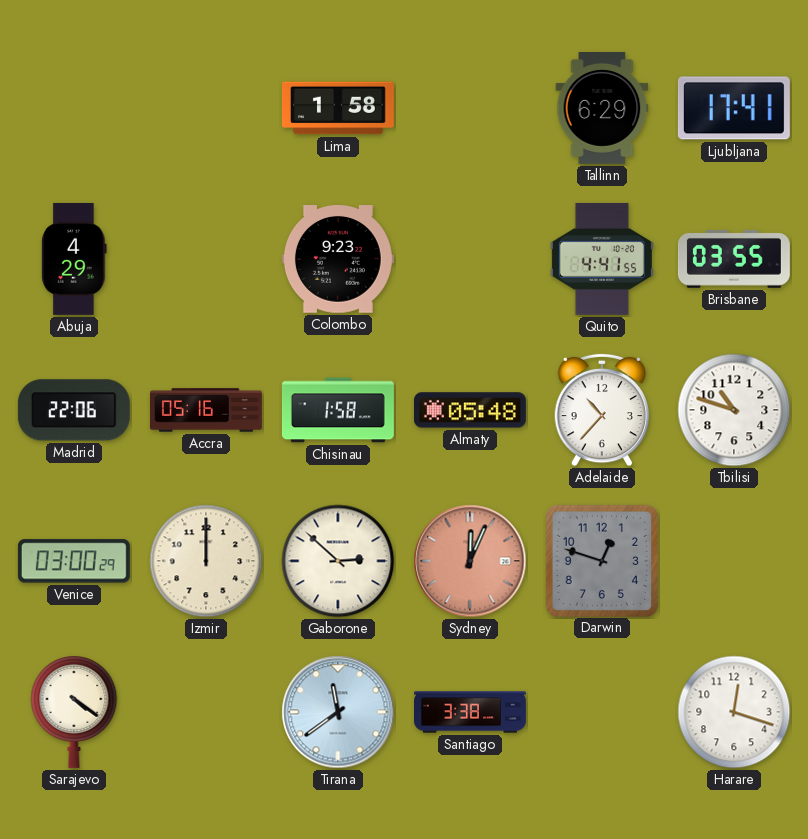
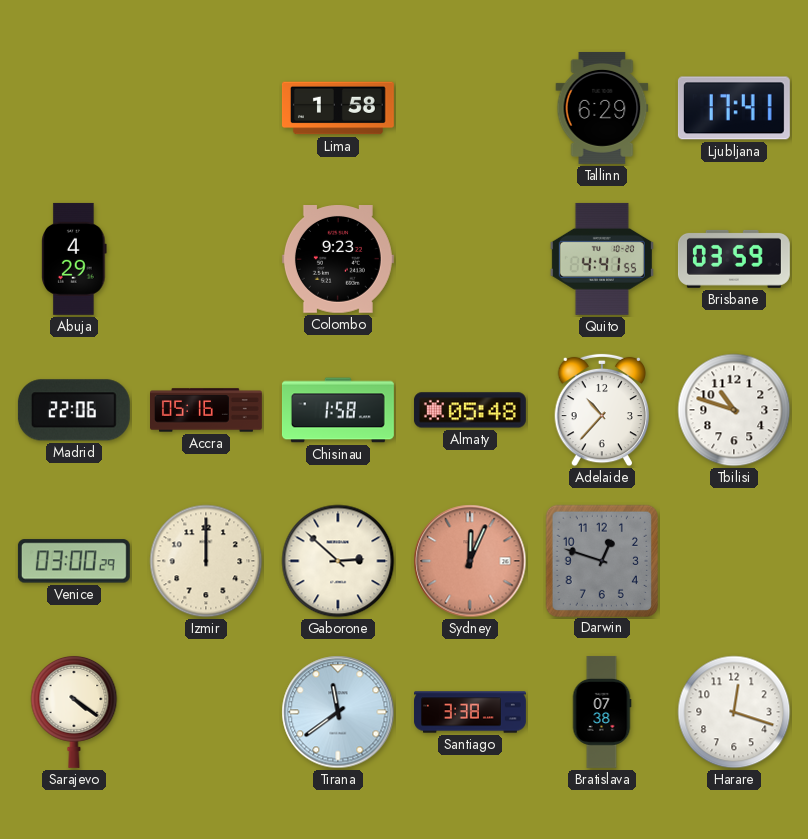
Brisbane: 03:55 -> 03:59
Bratislava: none -> 07:38
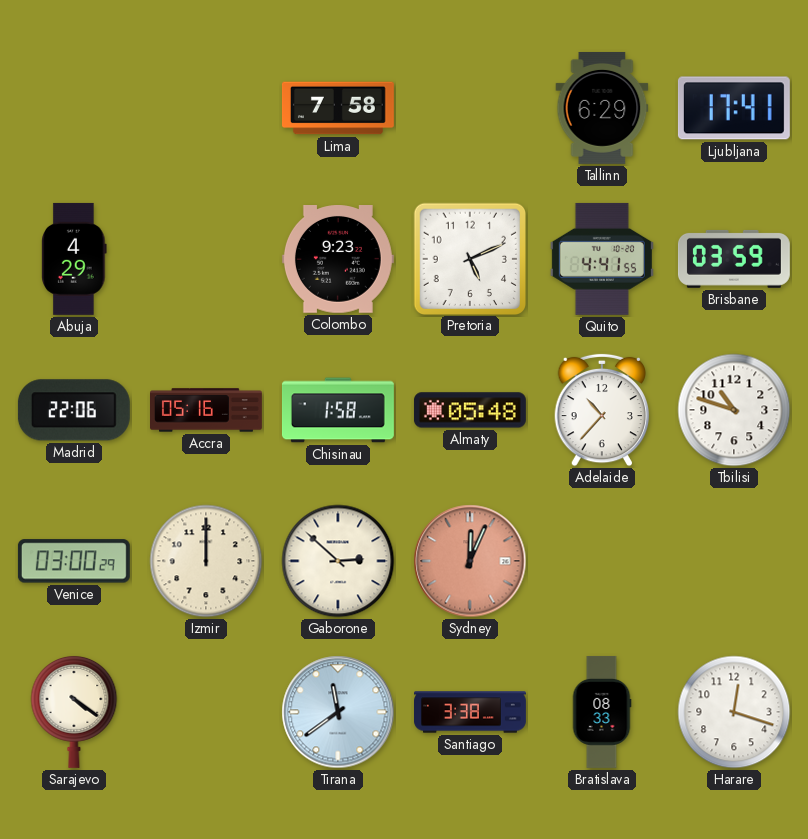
Lima: 1:58 -> 7:58
Pretoria: none -> 5:11
Darwin: 12:48 -> none
Bratislava: 07:38 -> 08:33
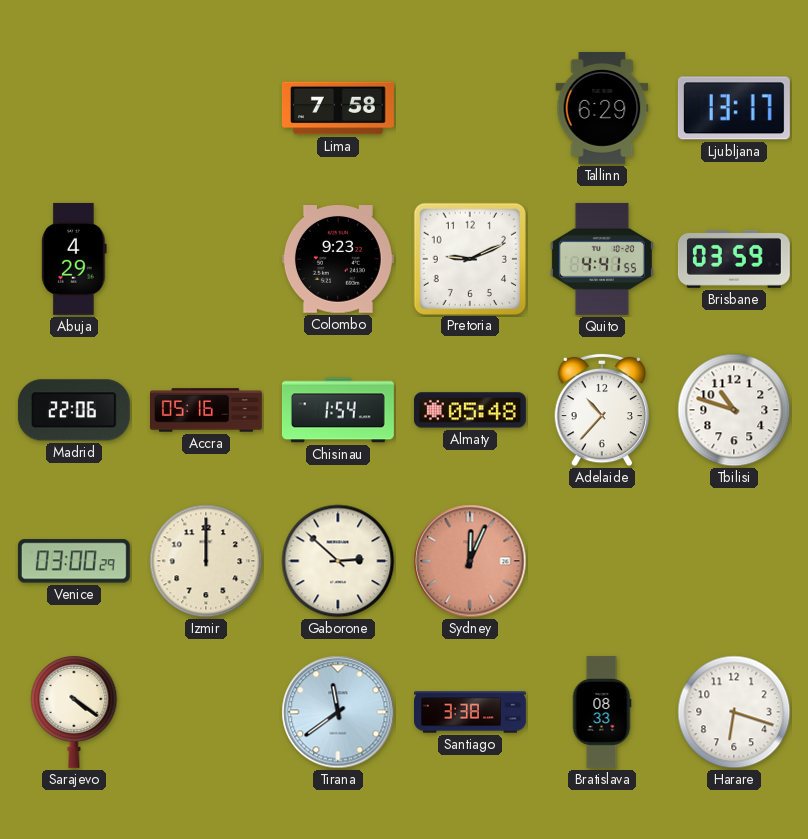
Ljubljana: 17:41 -> 13:17
Pretoria: 5:11 -> 9:11
Chisinau: 1:58 -> 1:54
Harare: 12:18 -> 6:18
